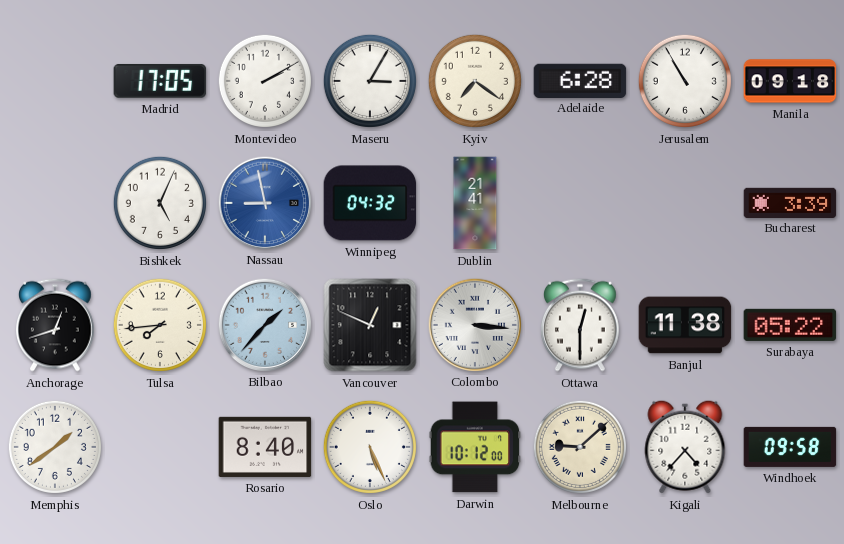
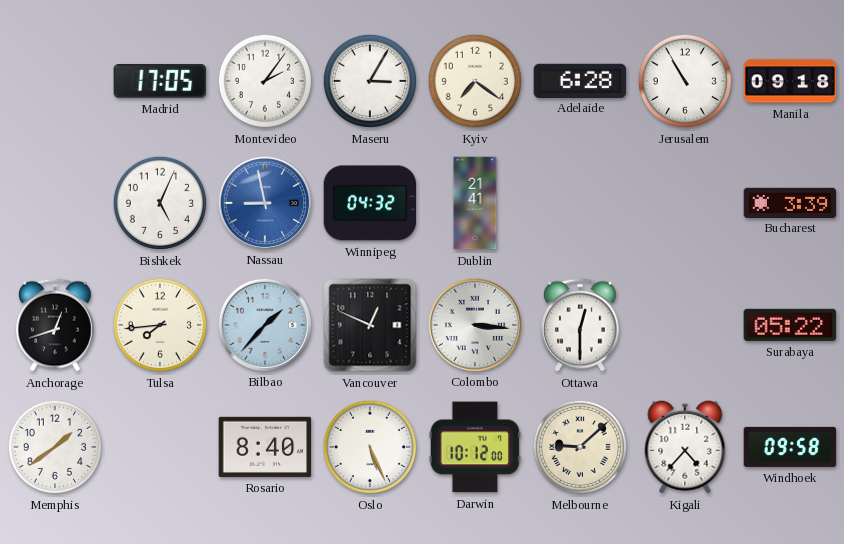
Montevideo: 2:10 -> 2:06
Banjul: 11:38 -> none
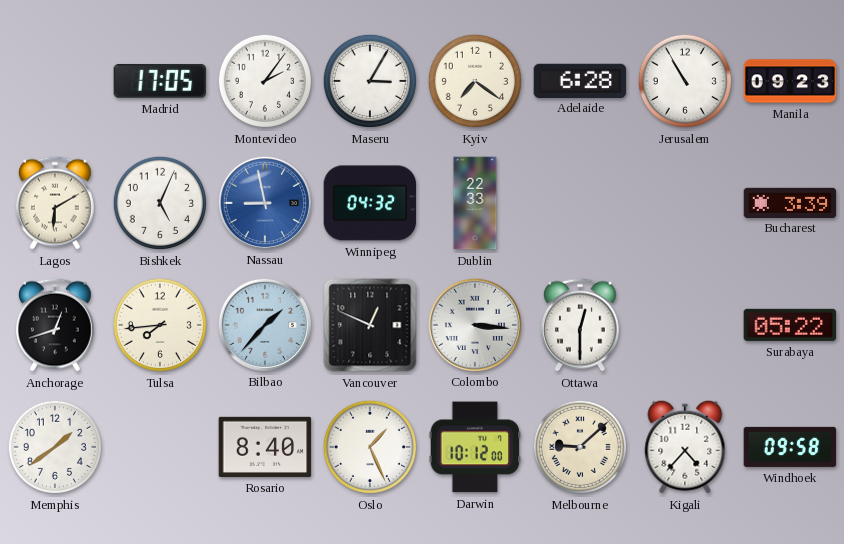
Manila: 09:18 -> 09:23
Lagos: none -> 6:10
Dublin: 21:41 -> 22:33
Oslo: 5:26 -> 1:26
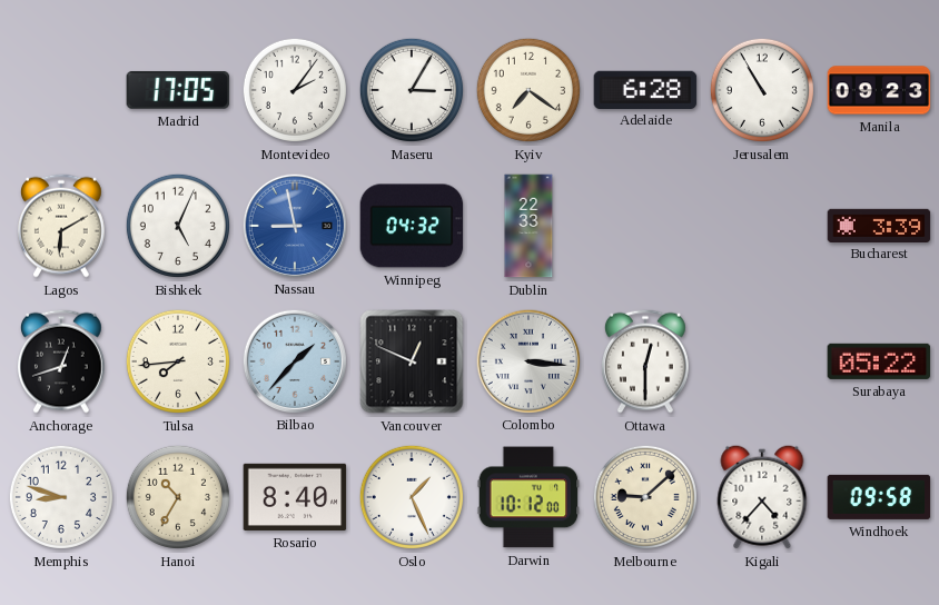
Memphis: 1:39 -> 8:48
Hanoi: none -> 10:35
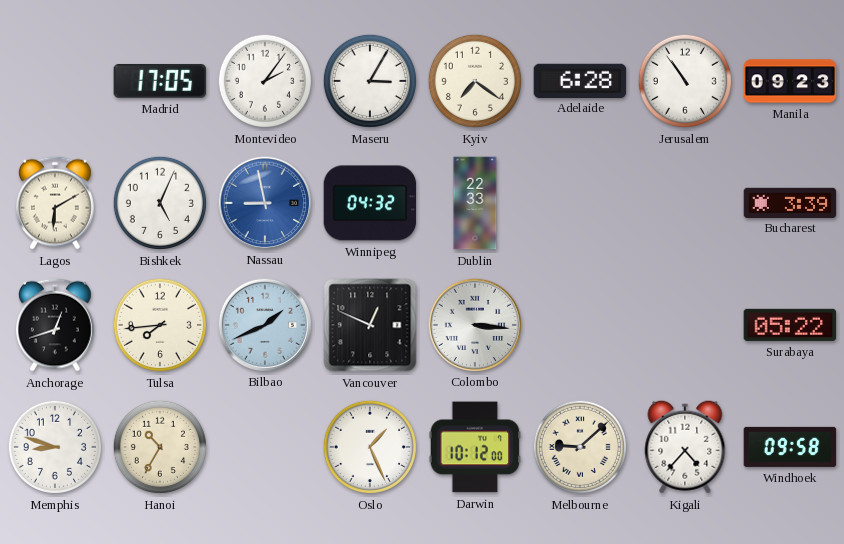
Jerusalem: 10:55 -> 10:54
Bilbao: 1:37 -> 1:41
Ottawa: 12:30 -> none
Rosario: 8:40 -> none
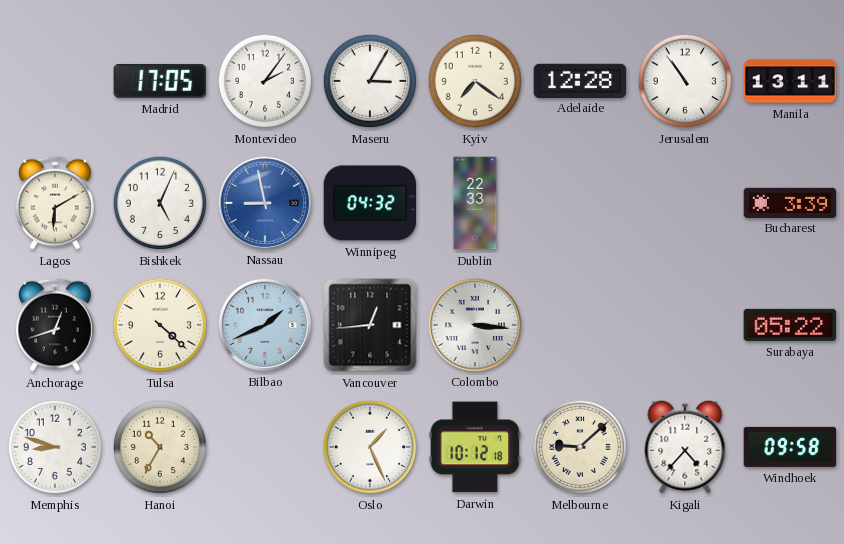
Adelaide: 6:28 -> 12:28
Manila: 09:23 -> 13:11
Tulsa: 7:44 -> 4:22
Vancouver: 12:49 -> 12:44
Darwin: 10:12:00 -> 10:12:18
